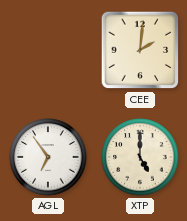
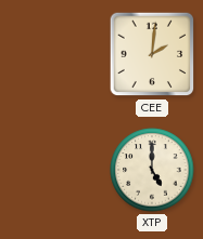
AGL: 6:54 -> none
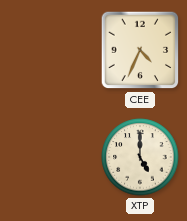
CEE: 2:01 -> 4:34
